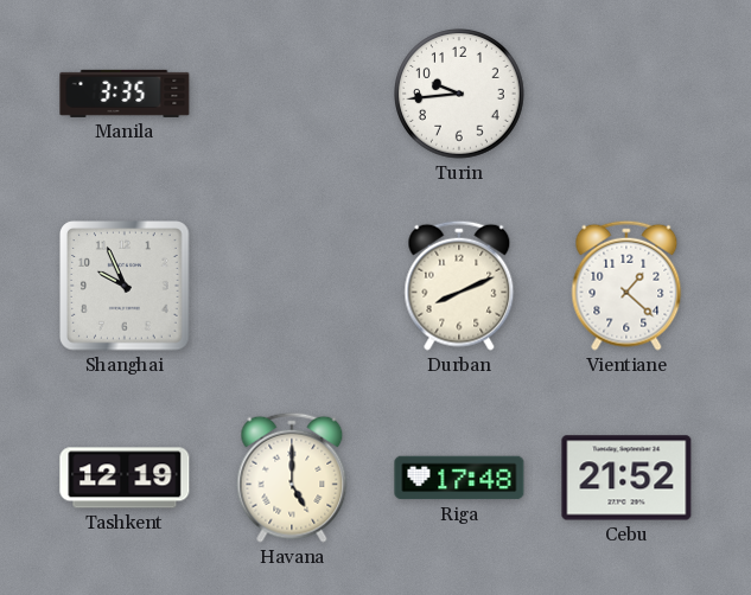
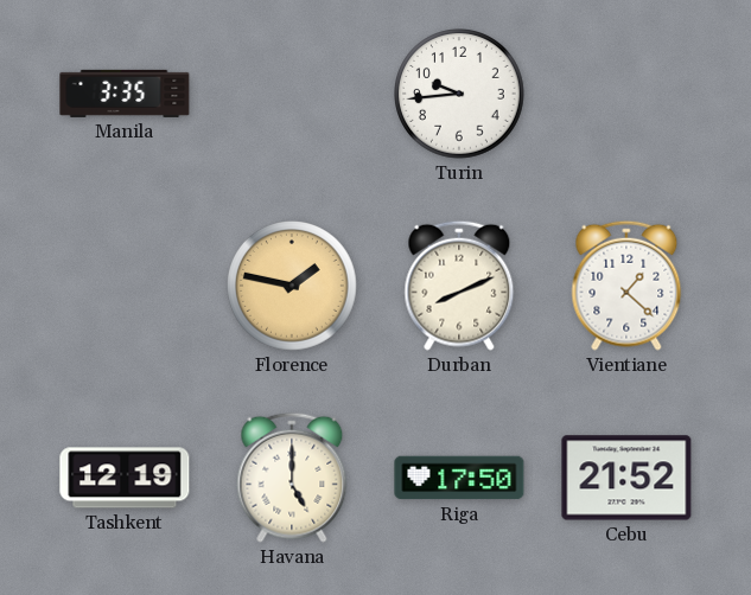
Shanghai: 9:56 -> none
Florence: none -> 1:47
Riga: 17:48 -> 17:50
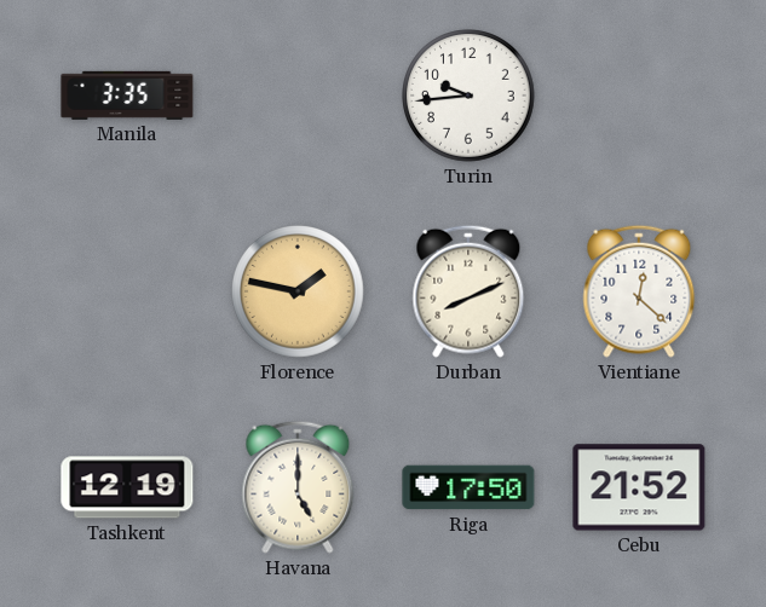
Vientiane: 1:22 -> 12:22
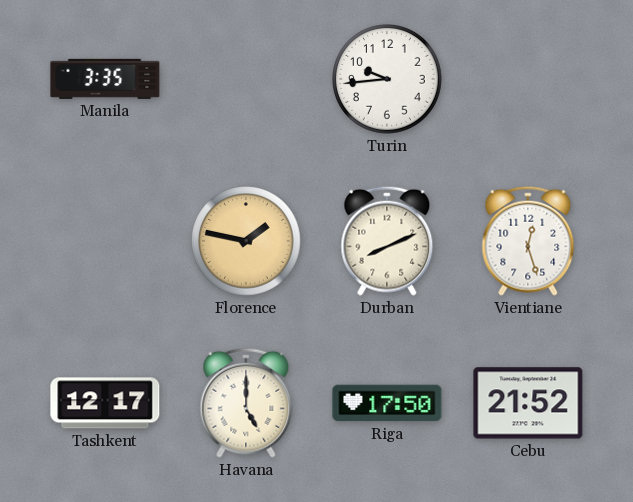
Vientiane: 12:22 -> 12:27
Tashkent: 12:19 -> 12:17
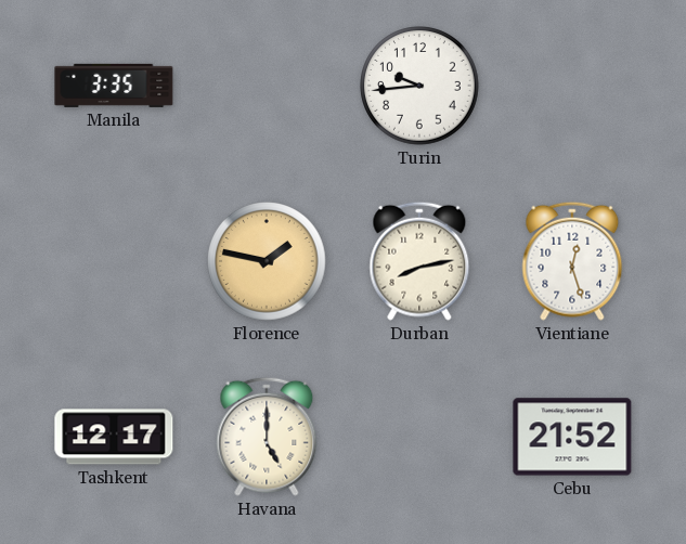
Durban: 8:11 -> 8:13
Riga: 17:50 -> none
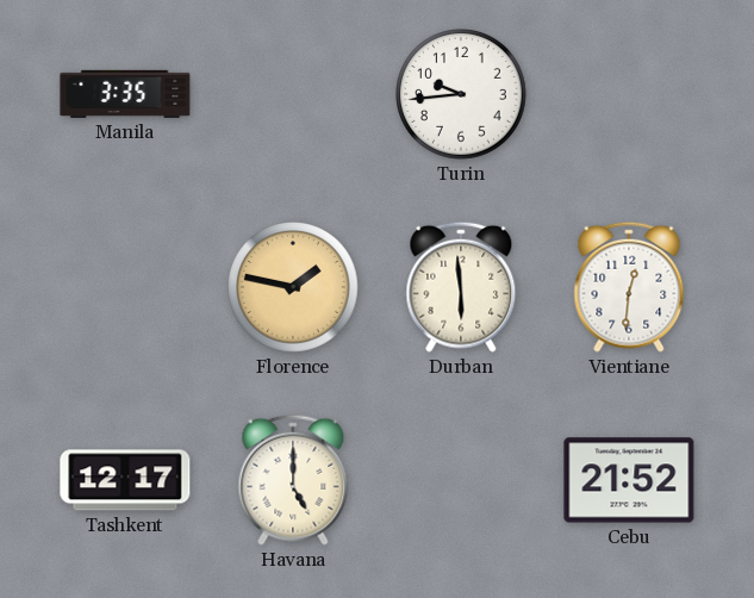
Durban: 8:13 -> 5:59
Vientiane: 12:27 -> 12:31
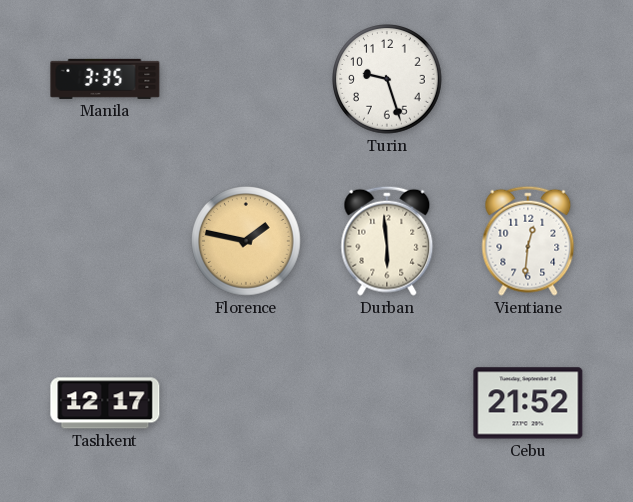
Turin: 9:44 -> 9:27
Havana: 5:00 -> none
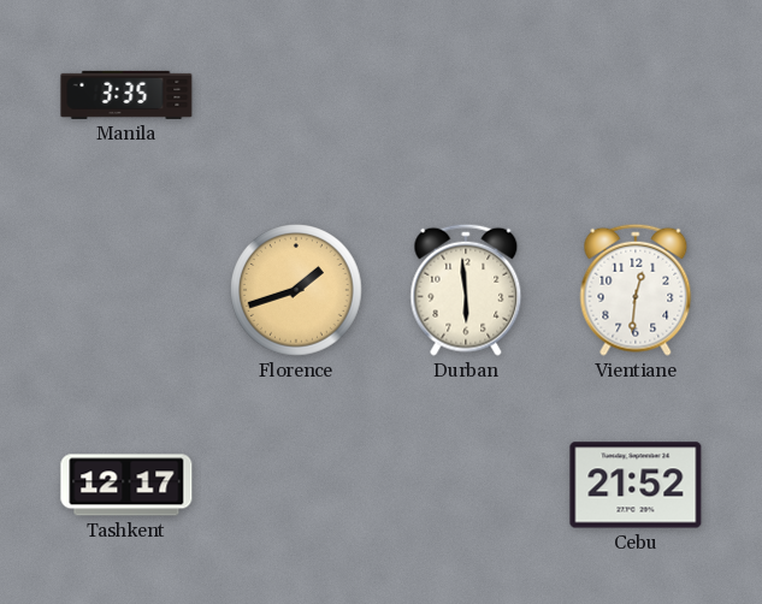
Turin: 9:27 -> none
Florence: 1:47 -> 1:42
